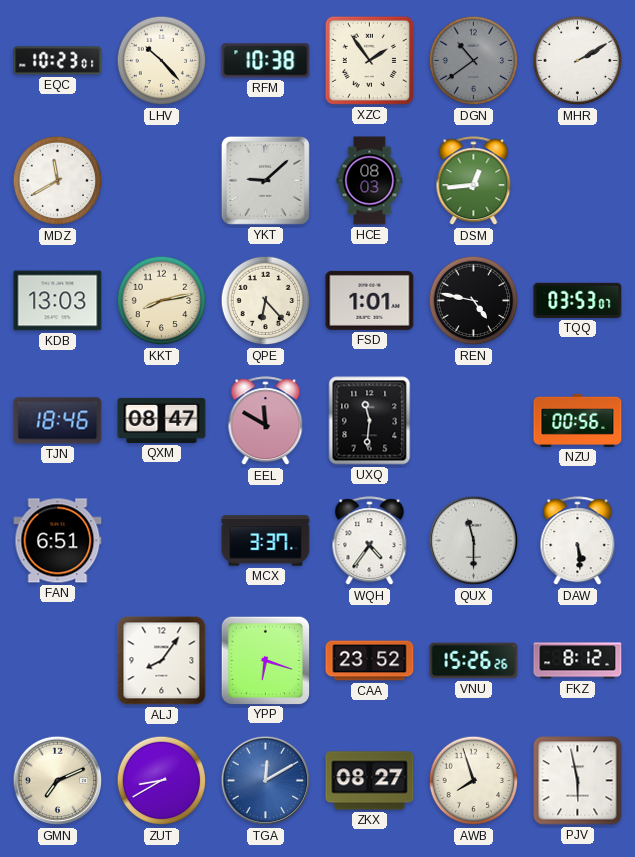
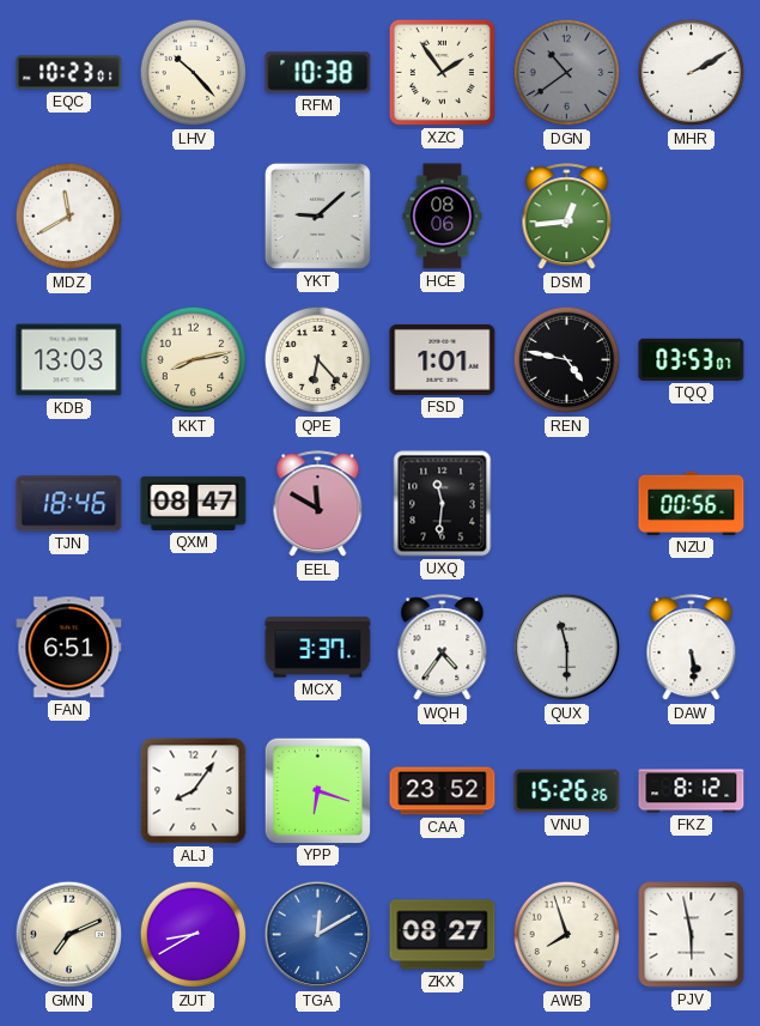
HCE: 08:03 -> 08:06
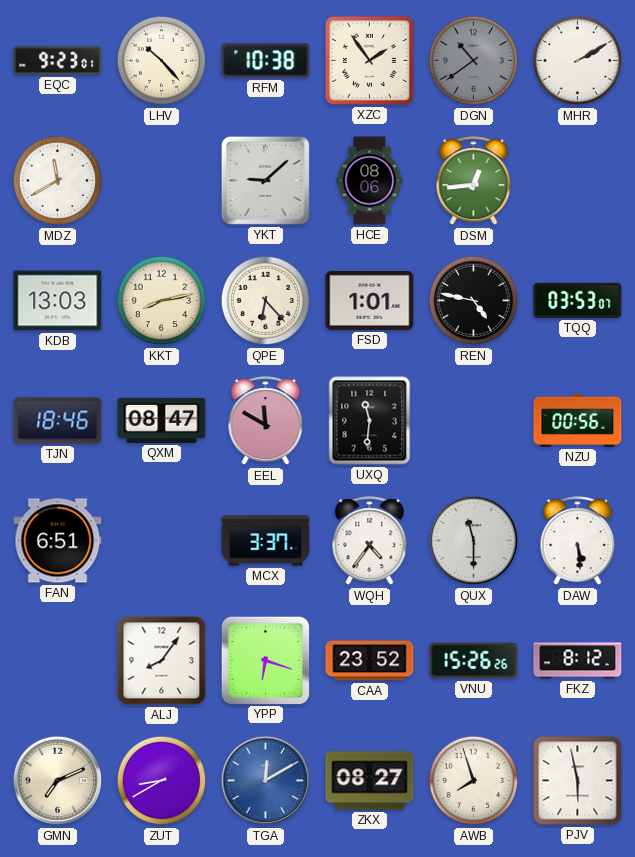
EQC: 10:23 -> 9:23
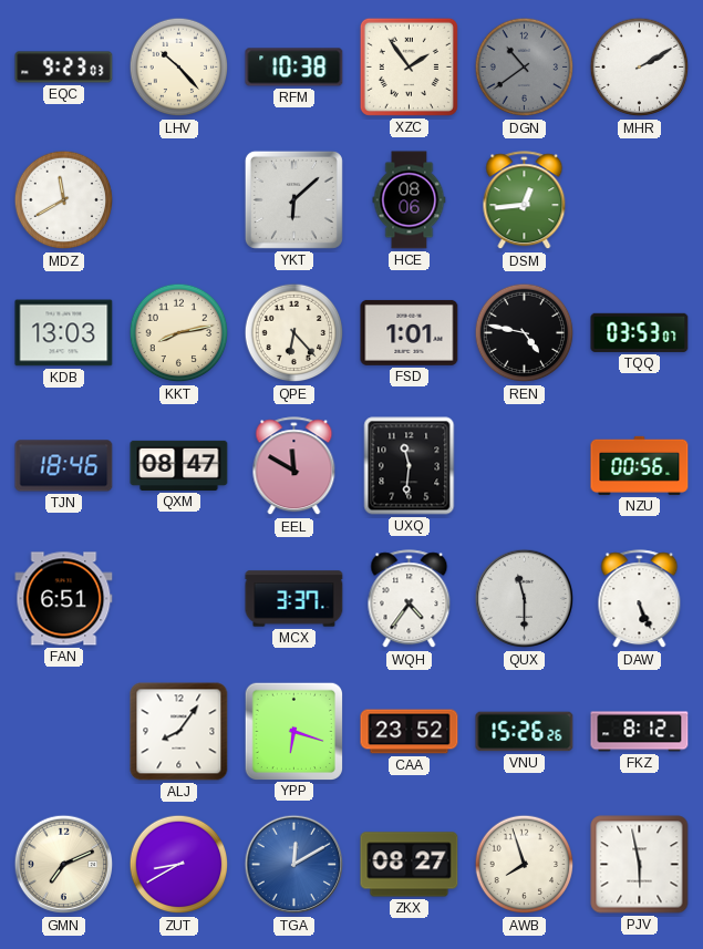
EQC: 9:23:01 -> 9:23:03
YKT: 9:08 -> 6:08
DAW: 5:29 -> 5:26
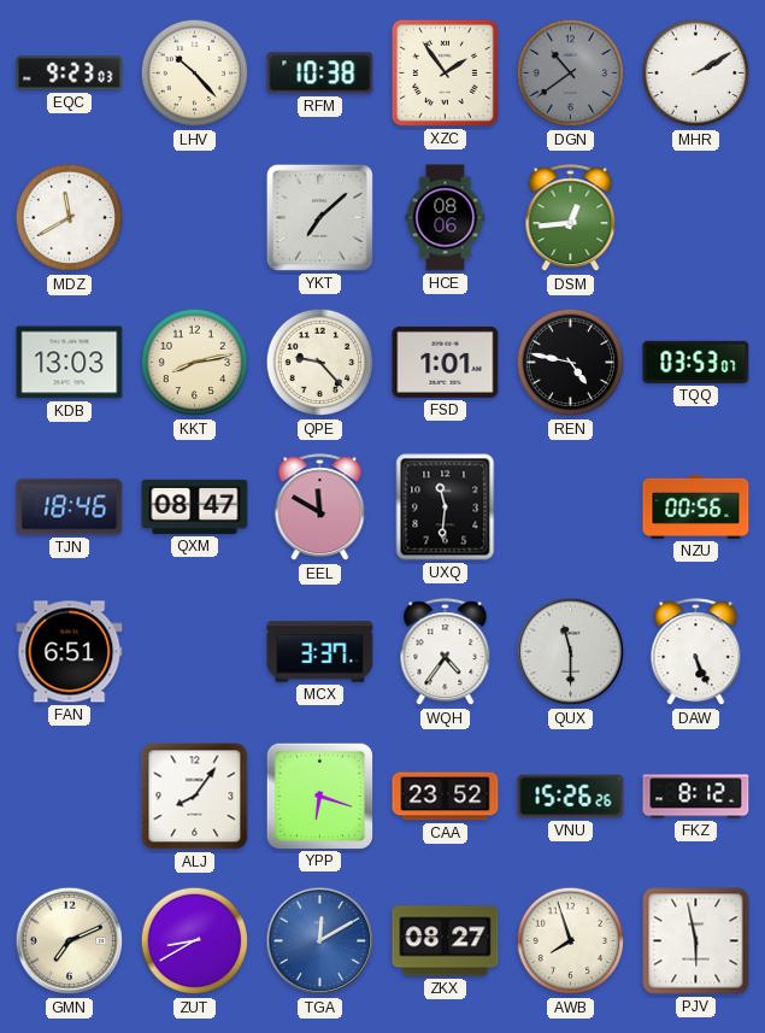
YKT: 6:08 -> 7:08
QPE: 6:23 -> 9:23
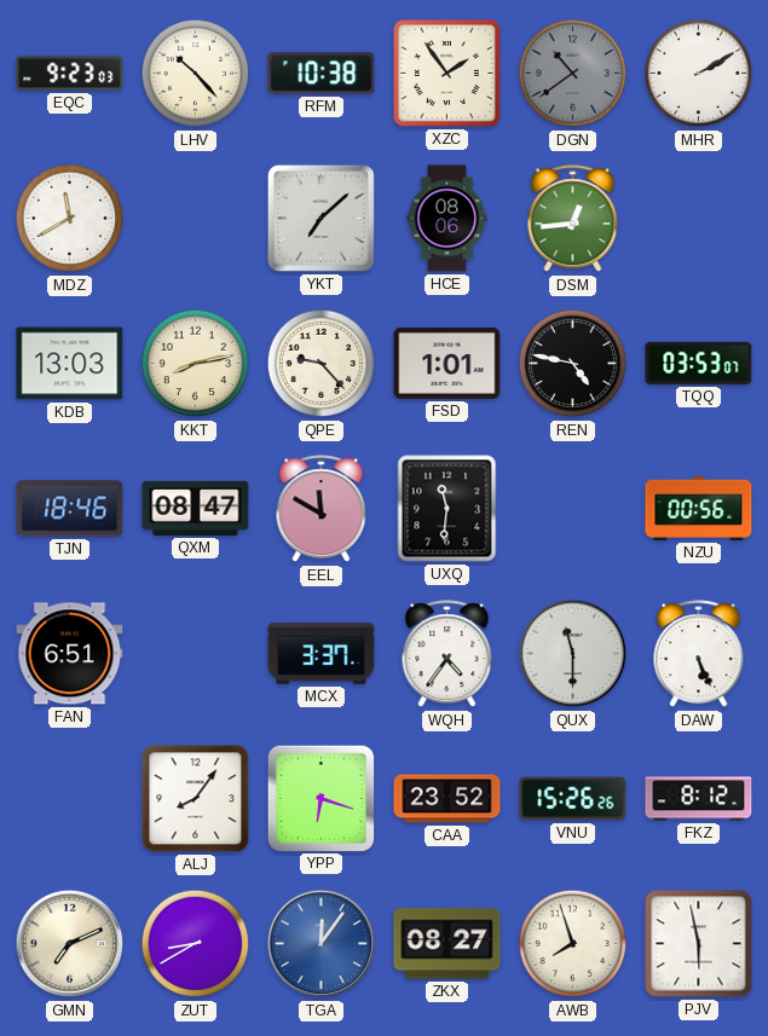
TGA: 12:10 -> 12:06
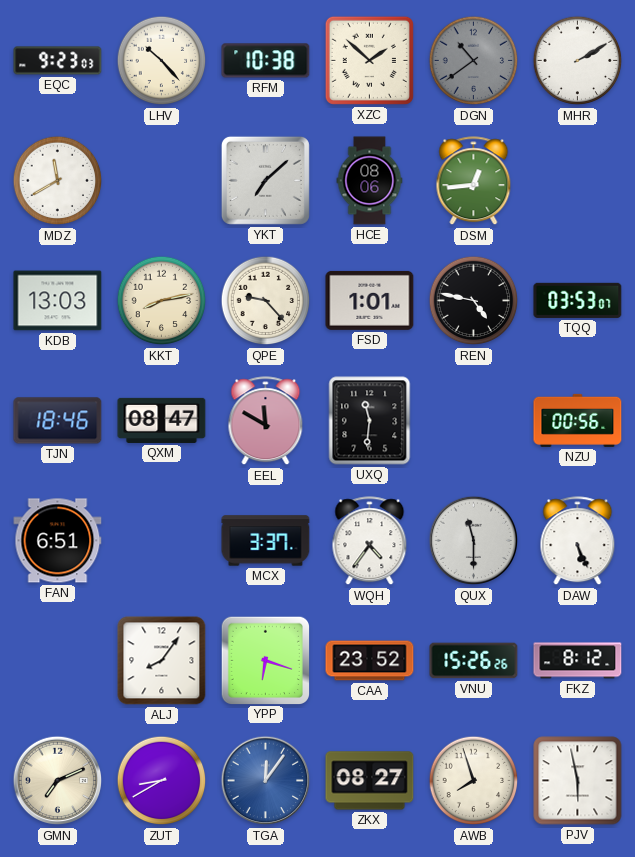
XZC: 1:54 -> 1:52
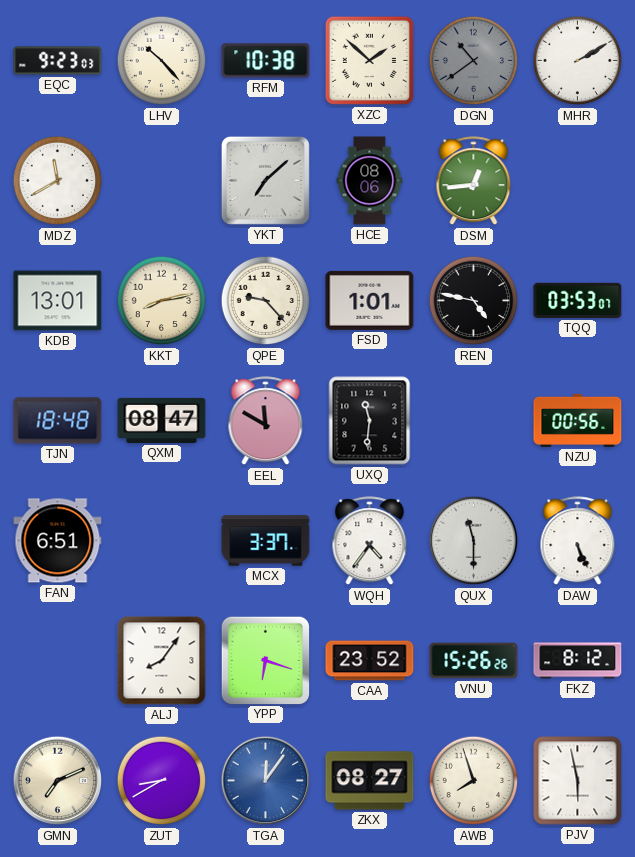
KDB: 13:03 -> 13:01
TJN: 18:46 -> 18:48
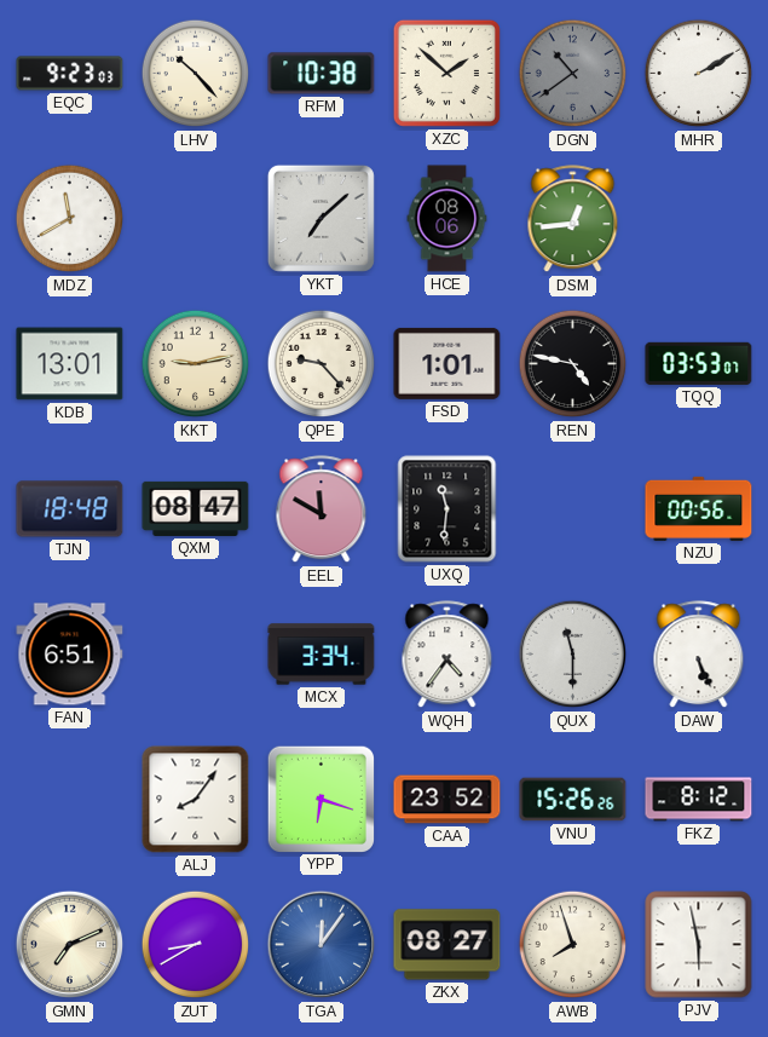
KKT: 8:13 -> 9:13
MCX: 3:37 -> 3:34
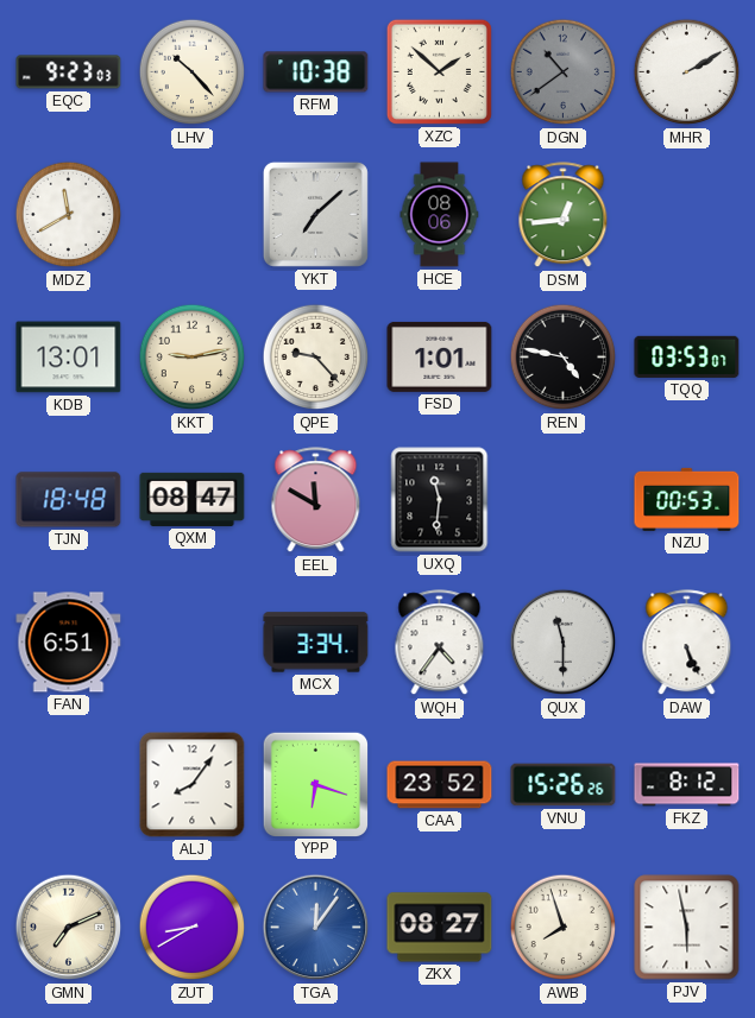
NZU: 00:56 -> 00:53
